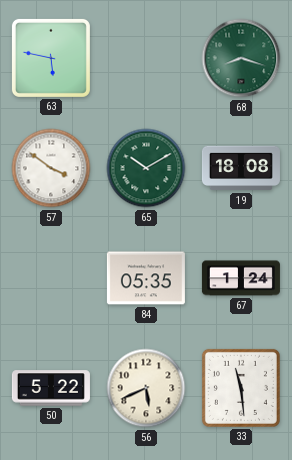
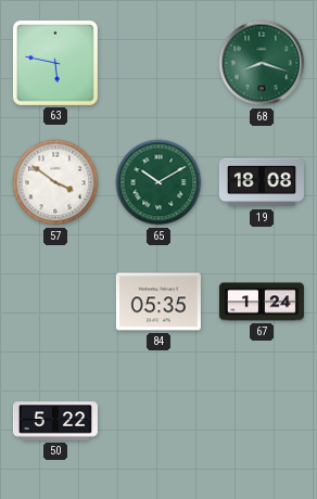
56: 5:41 -> none
33: 11:29 -> none
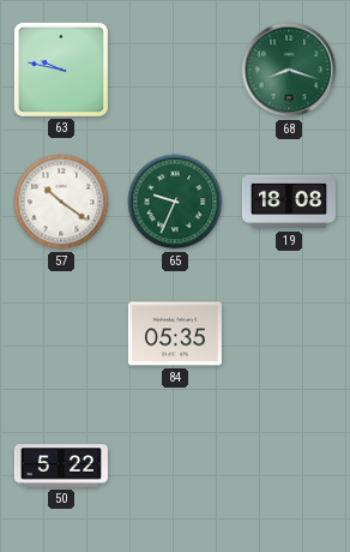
63: 5:47 -> 9:47
57: 3:51 -> 10:21
65: 10:10 -> 9:34
67: 1:24 -> none
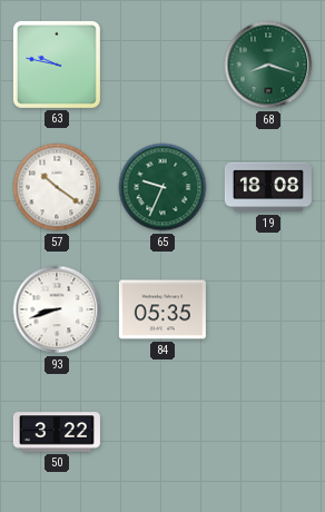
93: none -> 8:42
50: 5:22 -> 3:22
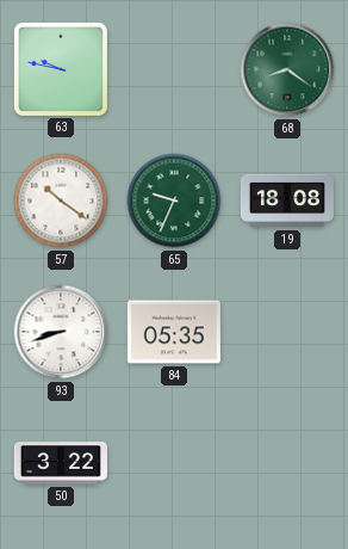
68: 8:18 -> 8:21
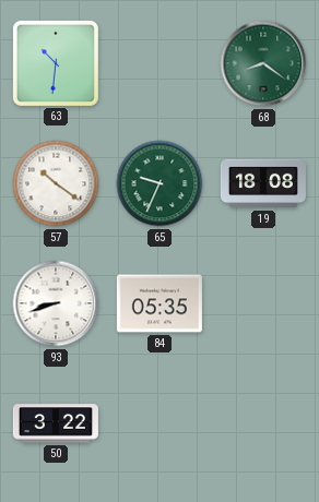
63: 9:47 -> 10:31
